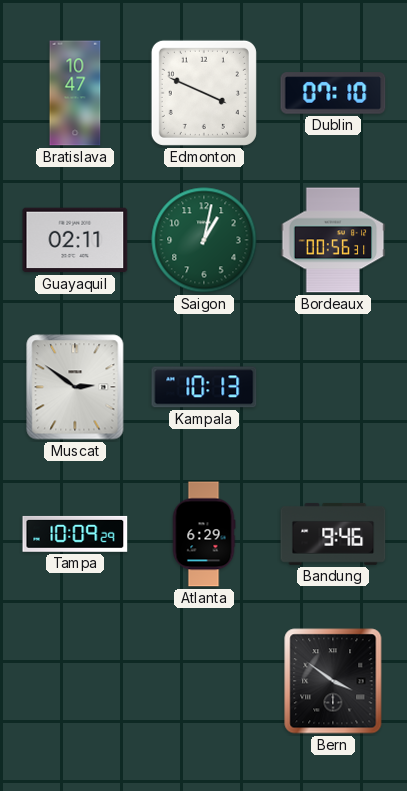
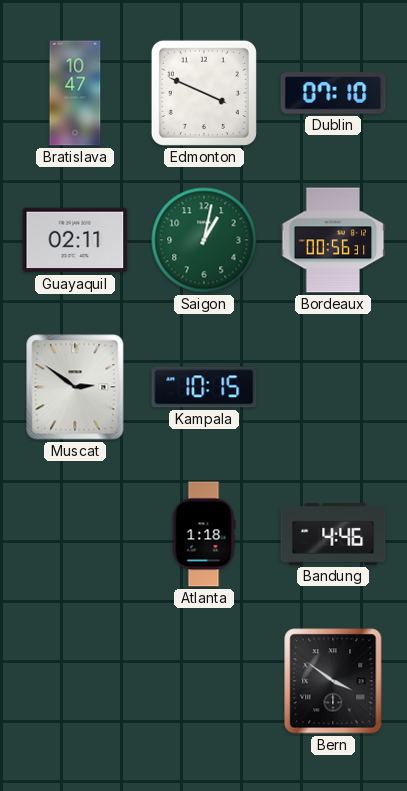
Kampala: 10:13 -> 10:15
Tampa: 10:09 -> none
Atlanta: 6:29 -> 1:18
Bandung: 9:46 -> 4:46
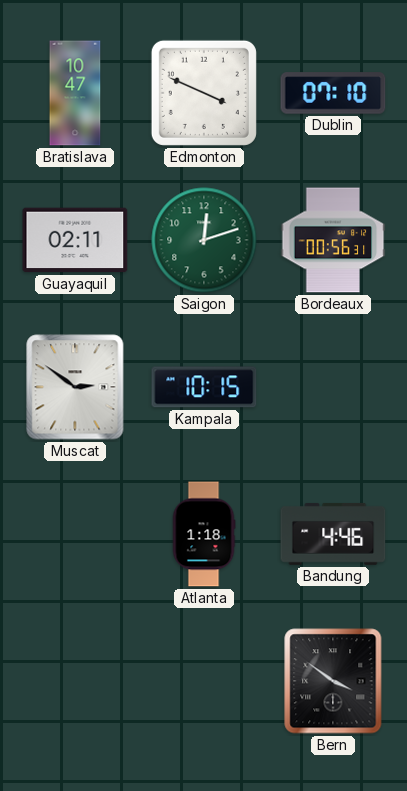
Saigon: 1:02 -> 12:12
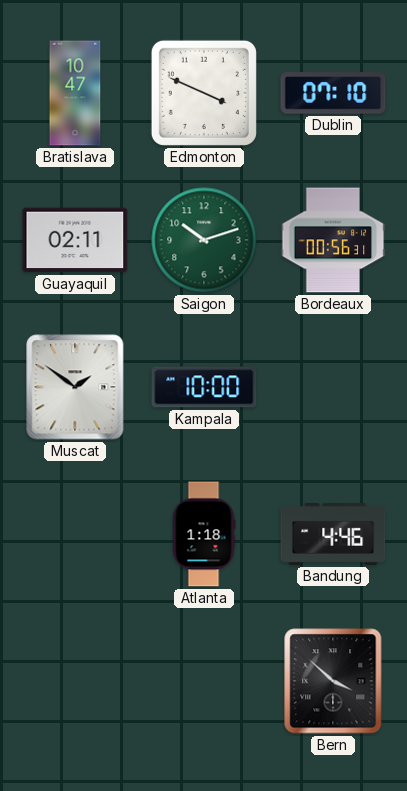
Saigon: 12:12 -> 10:12
Muscat: 2:51 -> 1:51
Kampala: 10:15 -> 10:00
Bern: 3:51 -> 3:52
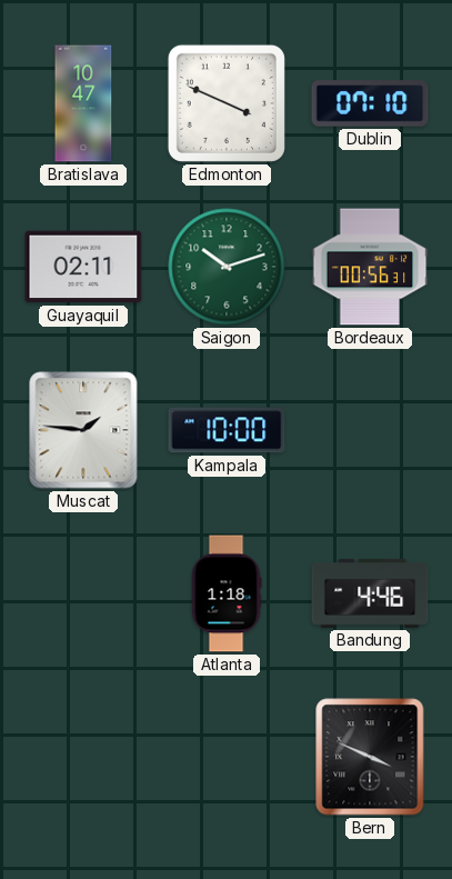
Muscat: 1:51 -> 1:46
Bern: 3:52 -> 3:49
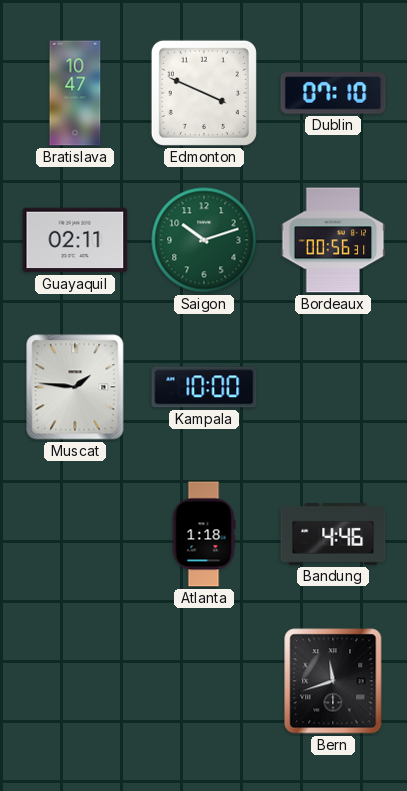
Bern: 3:49 -> 11:42
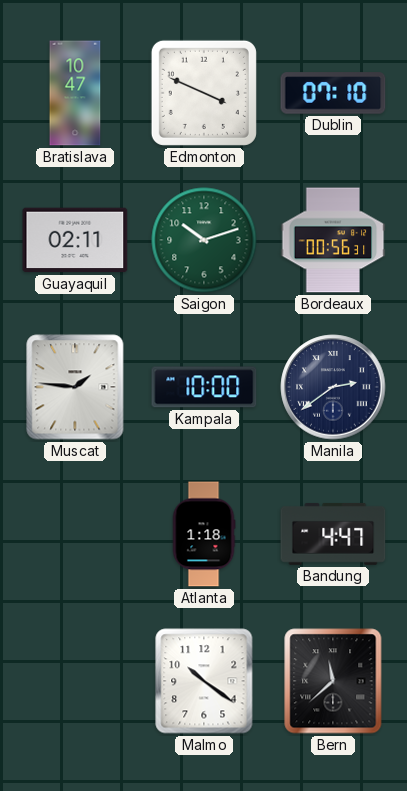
Manila: none -> 2:39
Bandung: 4:46 -> 4:47
Malmo: none -> 10:21
Bern: 11:42 -> 11:38
